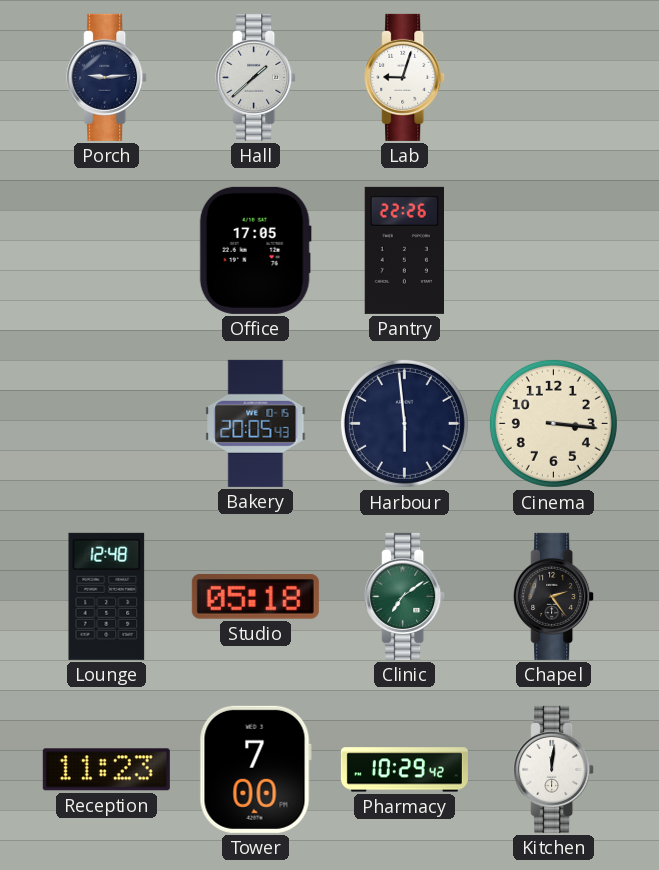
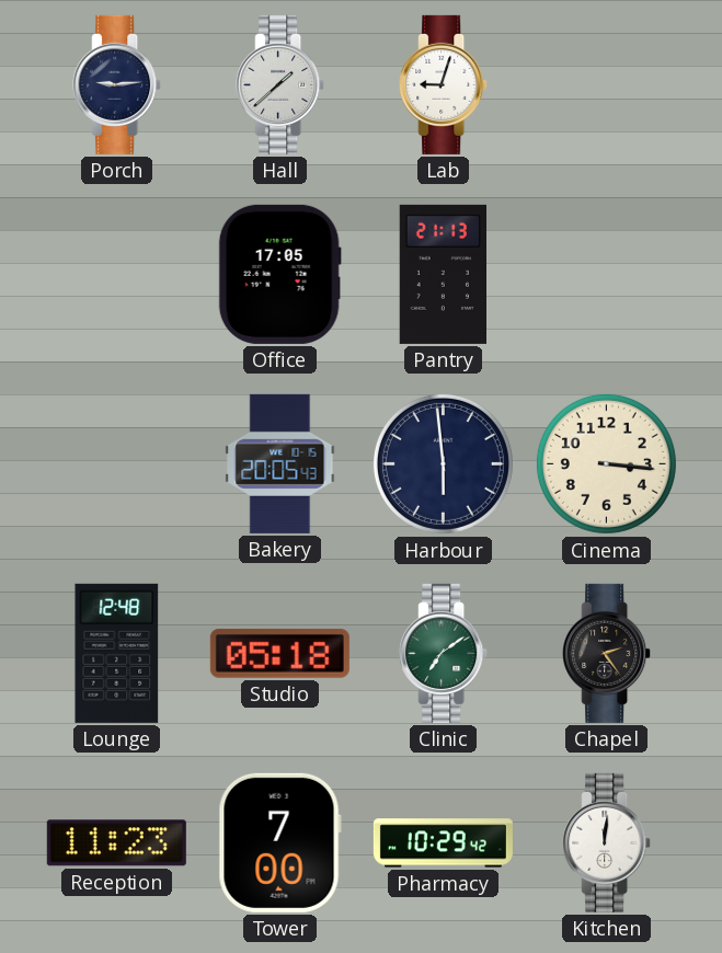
Pantry: 22:26 -> 21:13
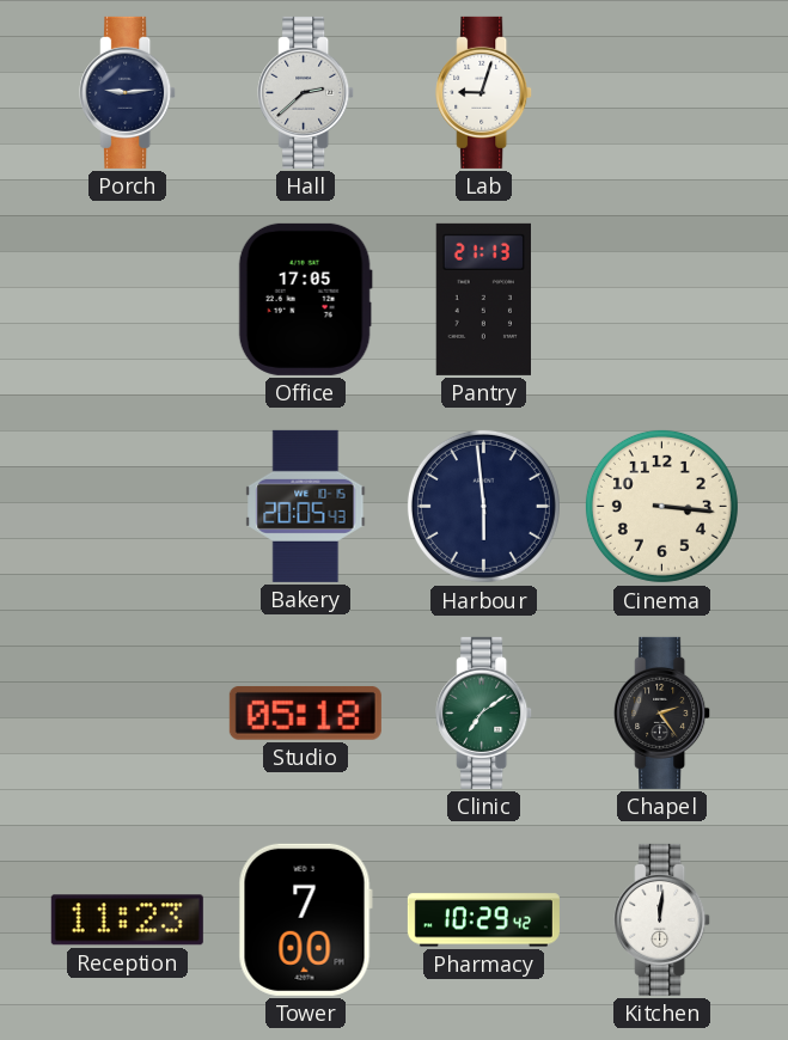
Hall: 1:38 -> 2:38
Lounge: 12:48 -> none
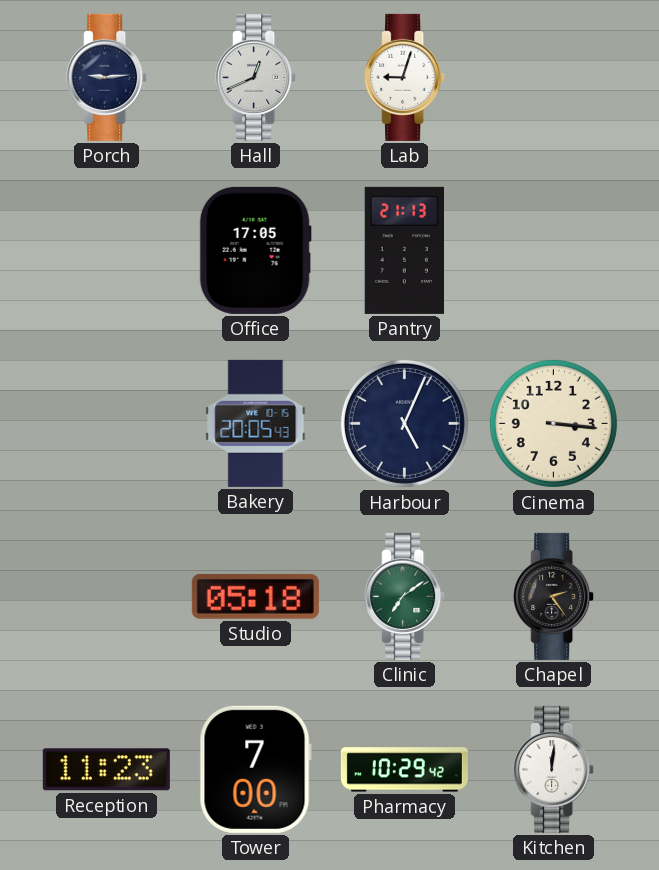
Hall: 2:38 -> 12:41
Harbour: 5:59 -> 5:04
